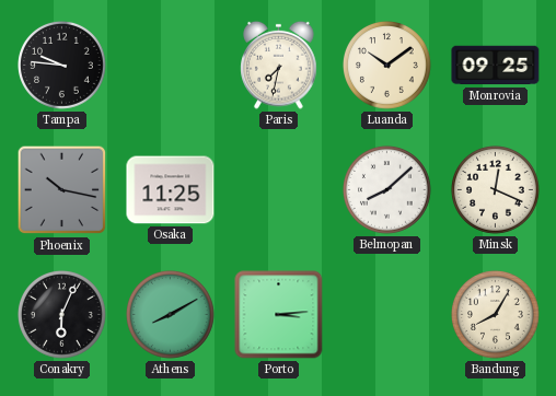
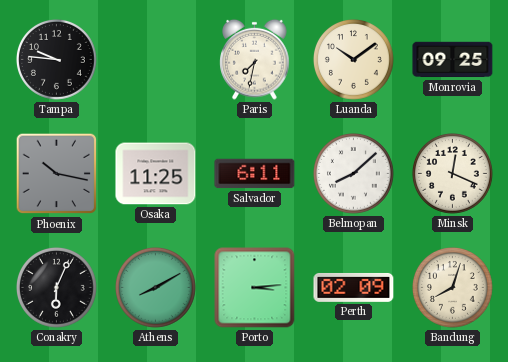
Salvador: none -> 6:11
Perth: none -> 02:09
Bandung: 8:05 -> 8:03
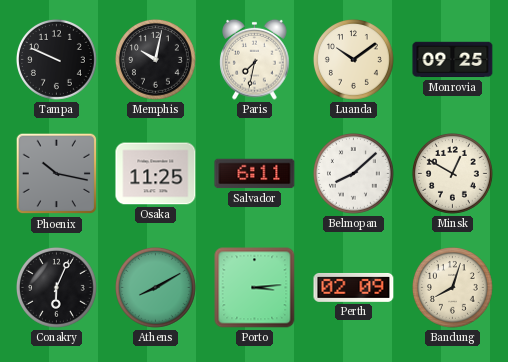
Tampa: 9:46 -> 9:49
Memphis: none -> 10:02
Minsk: 12:19 -> 12:50
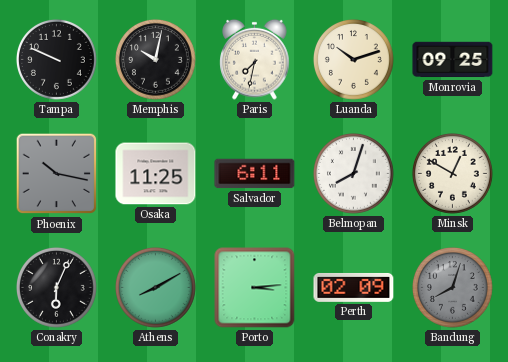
Luanda: 10:09 -> 10:12
Belmopan: 8:08 -> 8:03
Bandung dial: cream -> grey
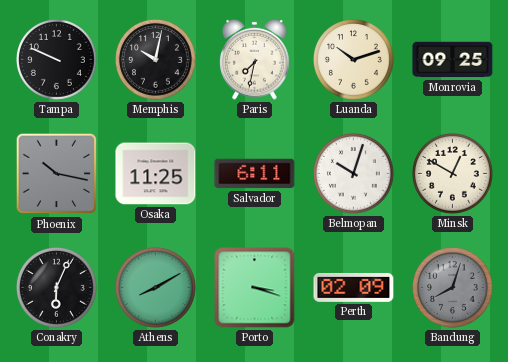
Belmopan: 8:03 -> 10:03
Porto: 3:14 -> 3:18
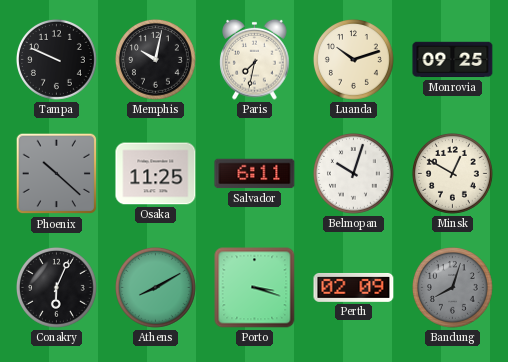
Phoenix: 10:17 -> 10:22
